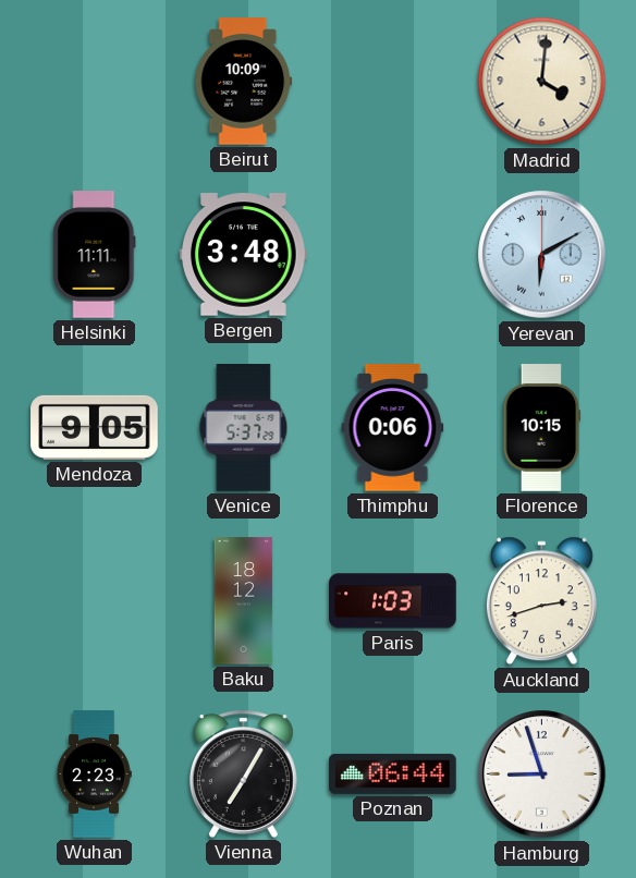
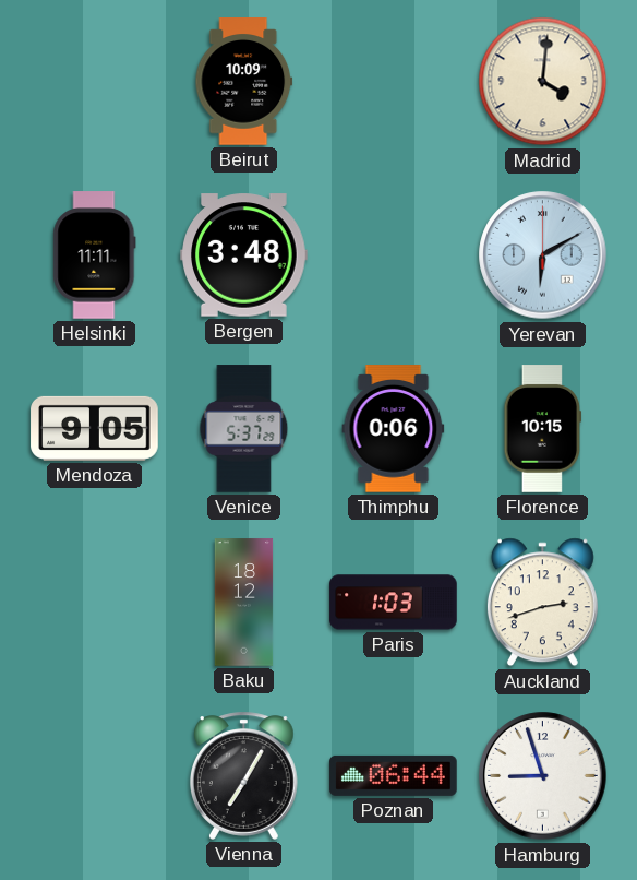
Wuhan: 2:23 -> none
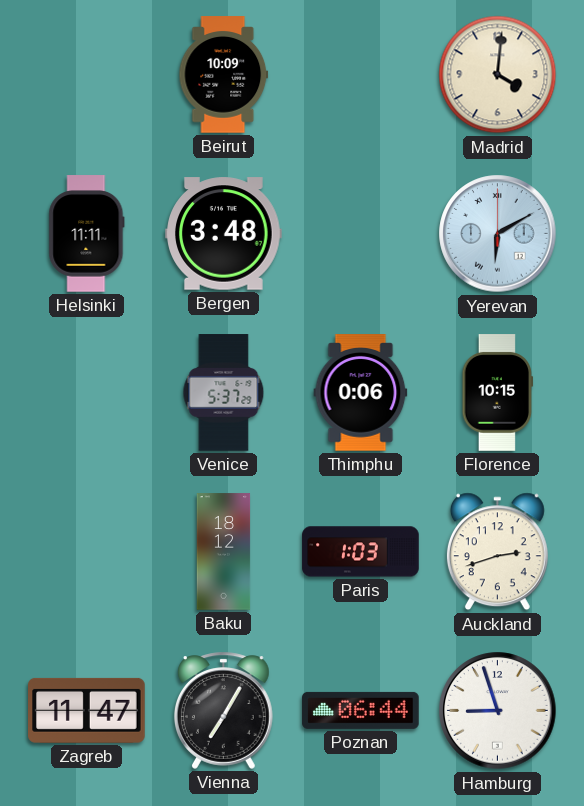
Mendoza: 9:05 -> none
Zagreb: none -> 11:47
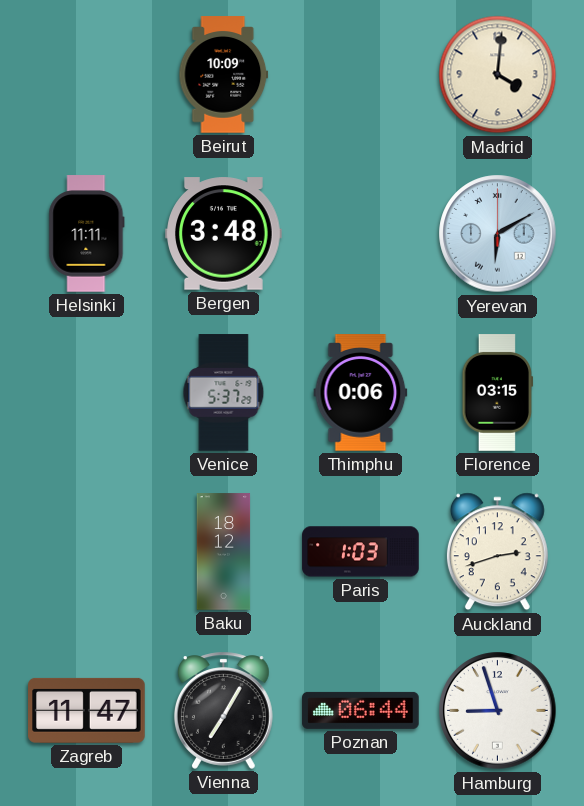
Florence: 10:15 -> 03:15
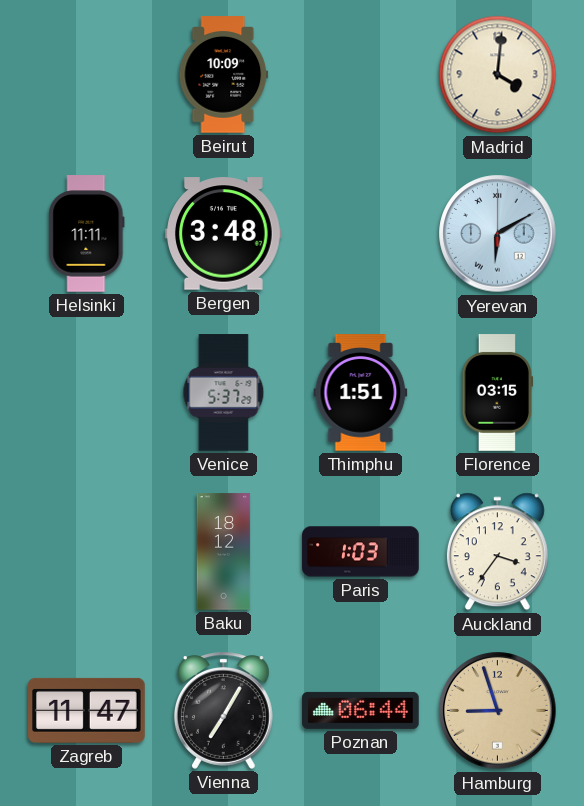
Thimphu: 0:06 -> 1:51
Auckland: 2:42 -> 3:36
Hamburg dial: white -> champagne
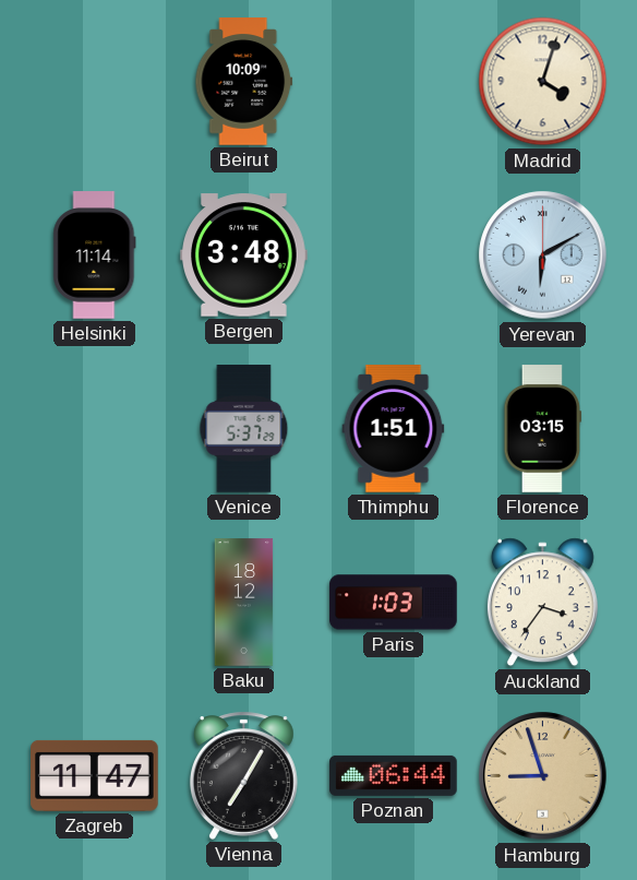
Madrid: 4:01 -> 4:03
Helsinki: 11:11 -> 11:14
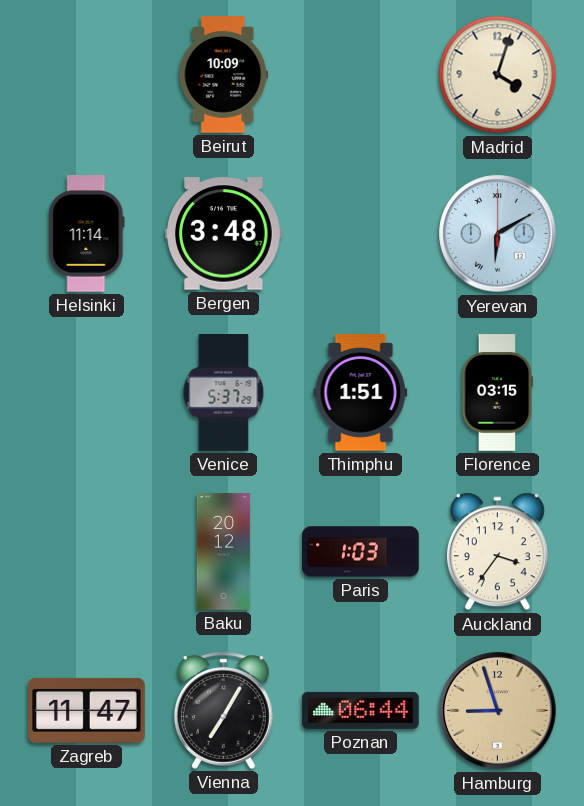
Baku: 18:12 -> 20:12
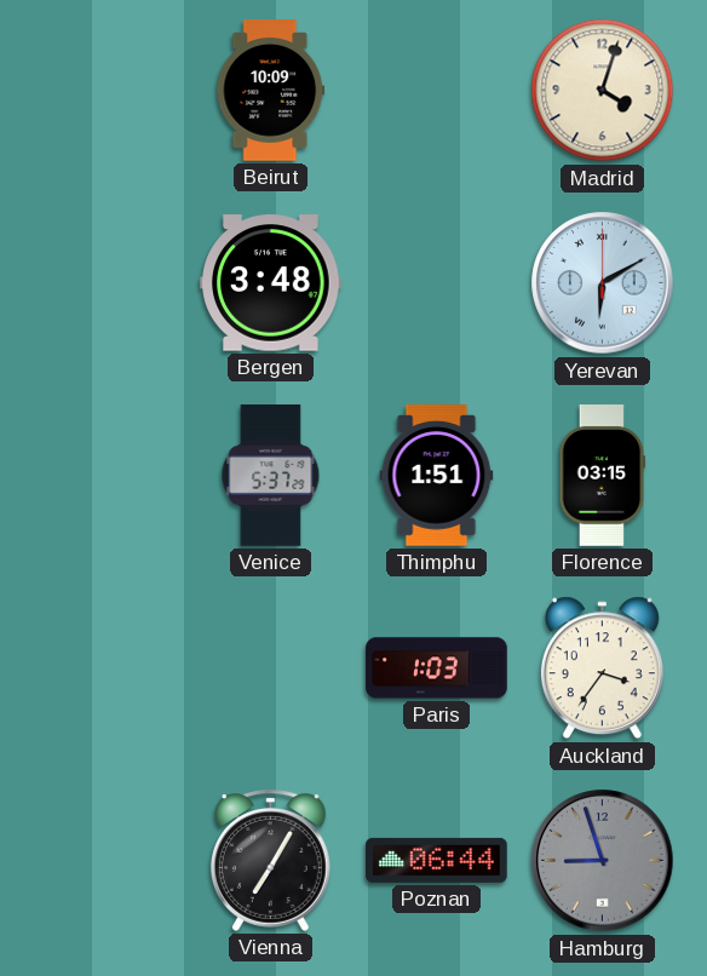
Helsinki: 11:14 -> none
Baku: 20:12 -> none
Zagreb: 11:47 -> none
Hamburg dial: champagne -> grey
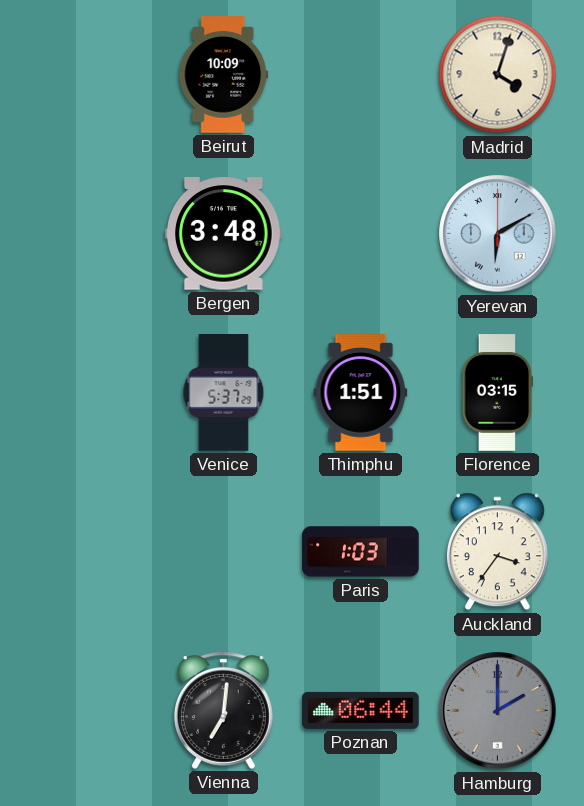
Vienna: 7:05 -> 7:01
Hamburg: 8:57 -> 2:00
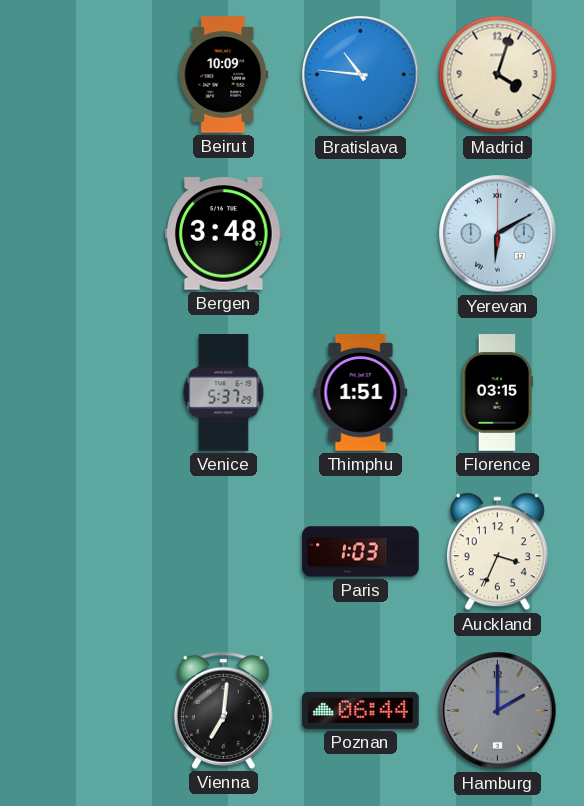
Bratislava: none -> 10:46
Auckland: 3:36 -> 3:34
